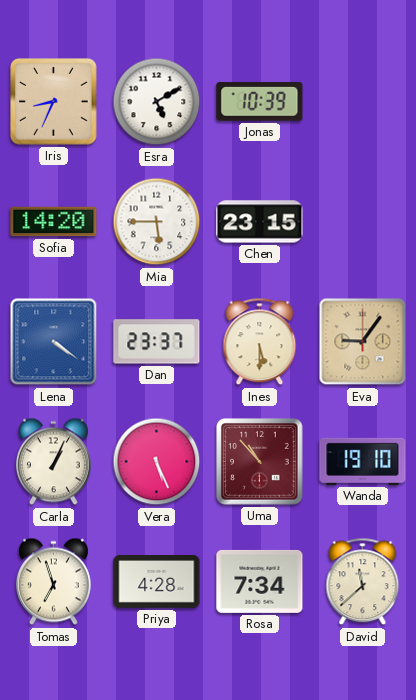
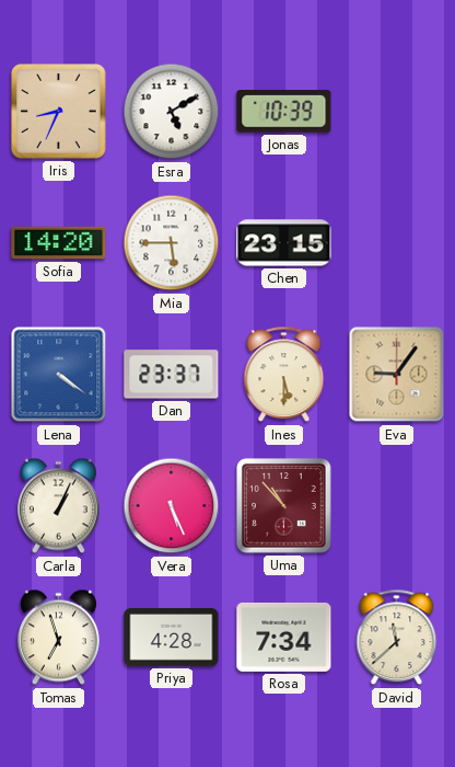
Wanda: 19:10 -> none
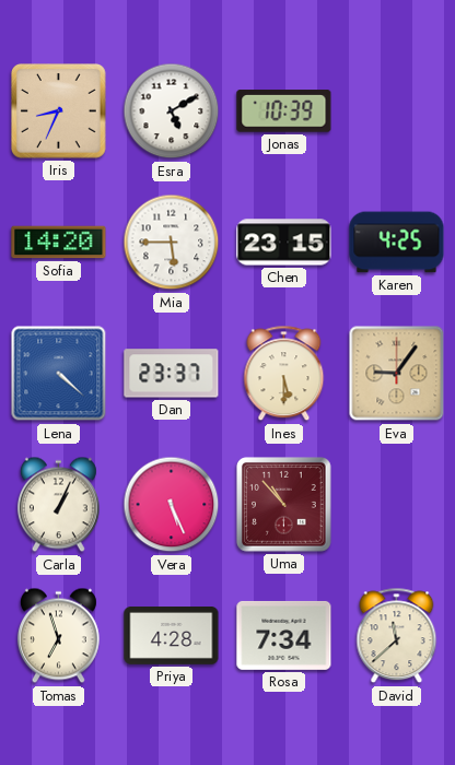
Karen: none -> 4:25
Lena: 4:21 -> 4:22
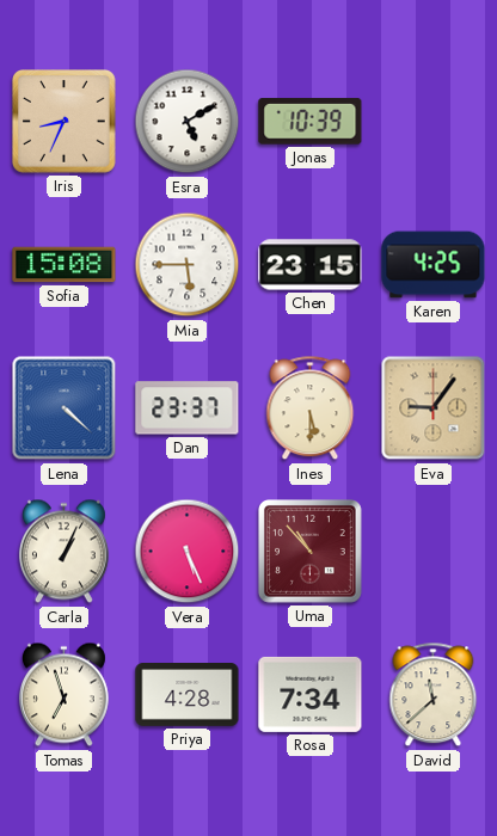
Sofia: 14:20 -> 15:08
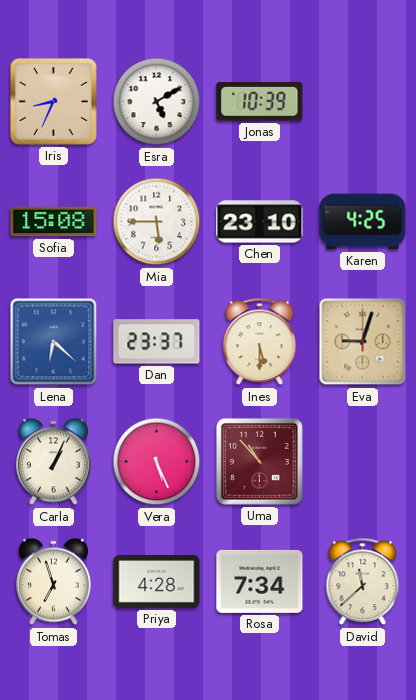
Chen: 23:15 -> 23:10
Lena: 4:22 -> 6:22
Eva: 9:06 -> 9:03
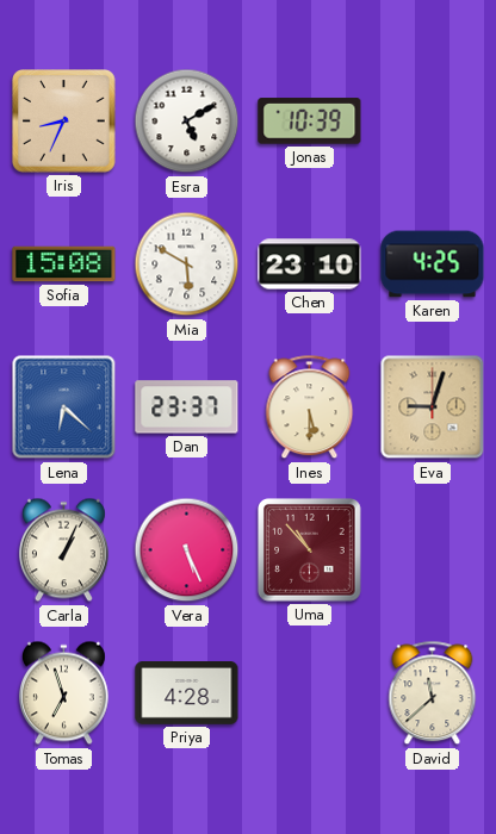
Mia: 5:45 -> 5:50
Rosa: 7:34 -> none
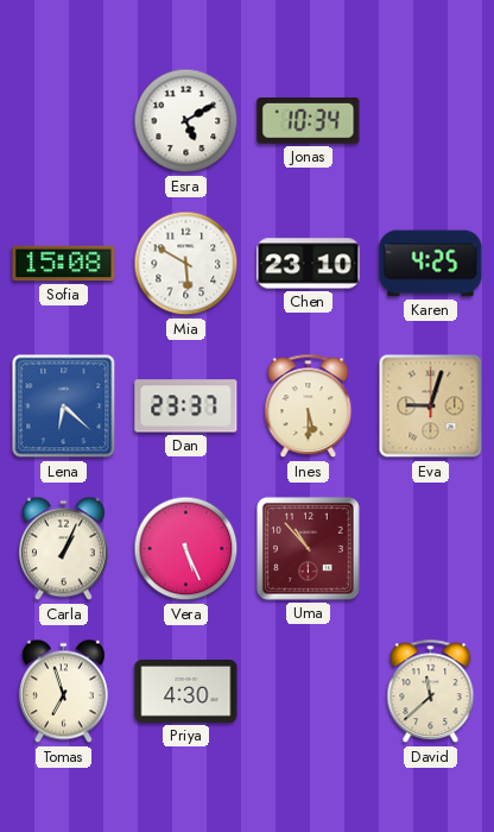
Iris: 8:34 -> none
Jonas: 10:39 -> 10:34
Priya: 4:28 -> 4:30
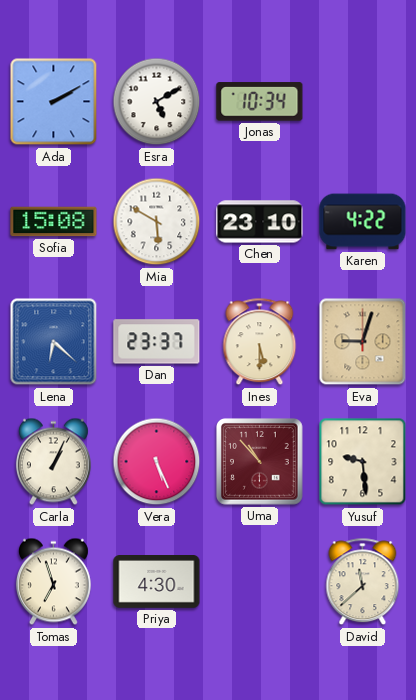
Ada: none -> 2:10
Karen: 4:25 -> 4:22
Yusuf: none -> 9:29
